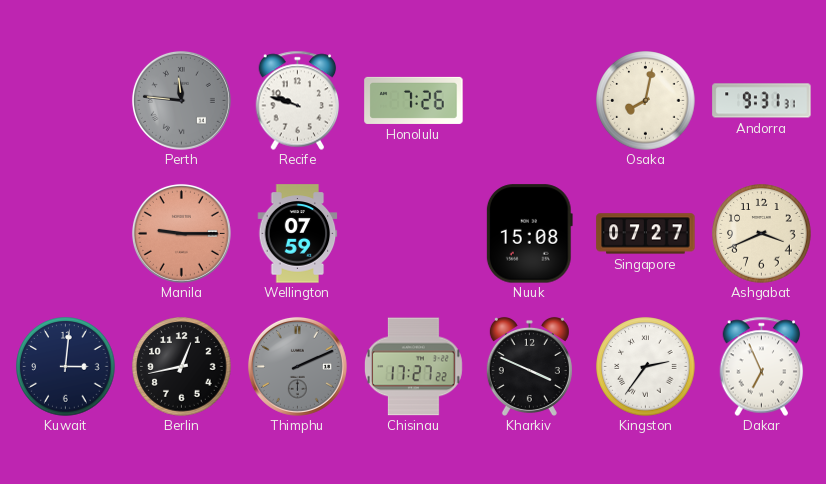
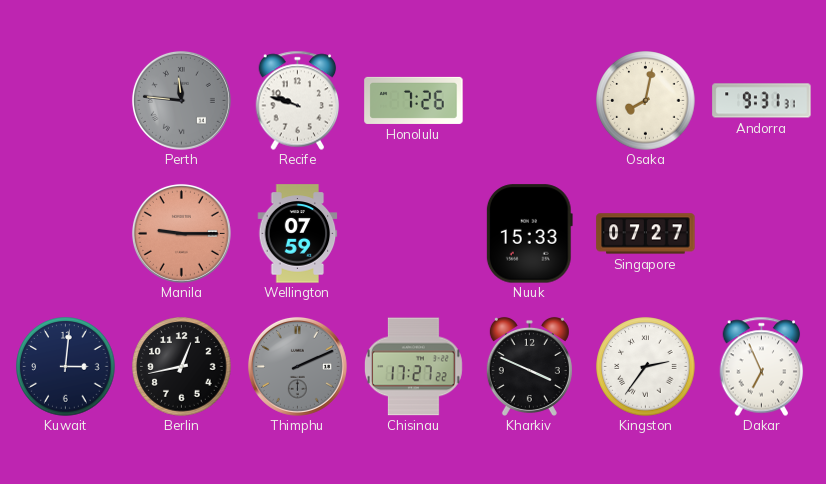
Nuuk: 15:08 -> 15:33
Ashgabat: 3:41 -> none
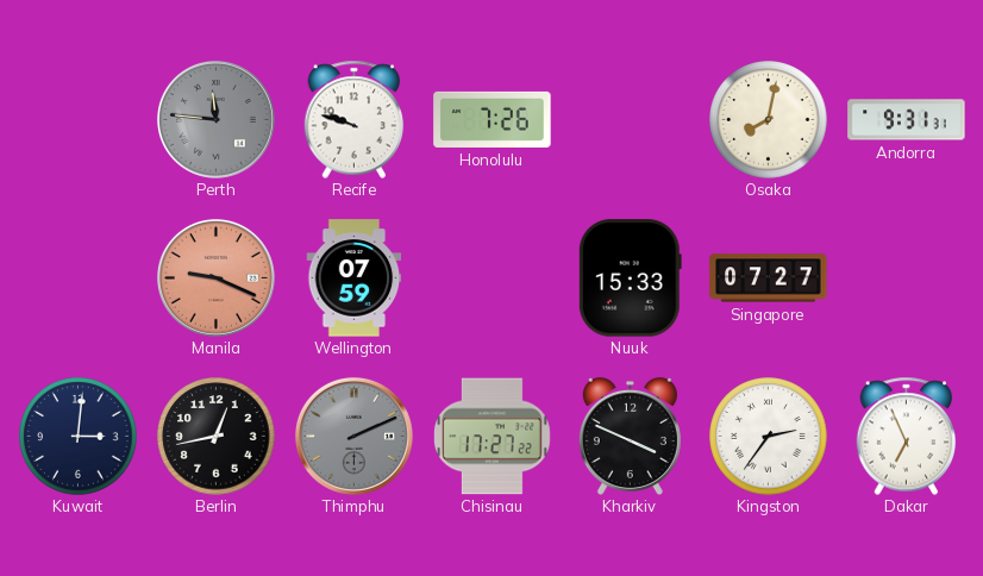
Manila: 9:15 -> 9:19
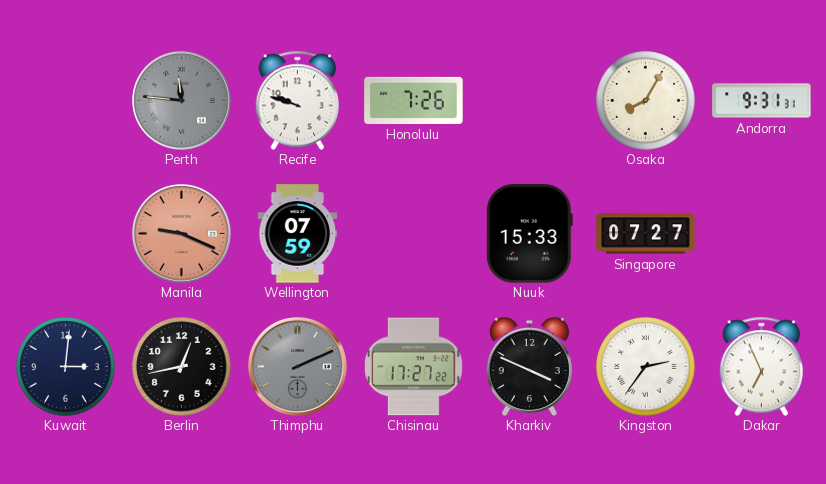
Osaka: 8:02 -> 8:05
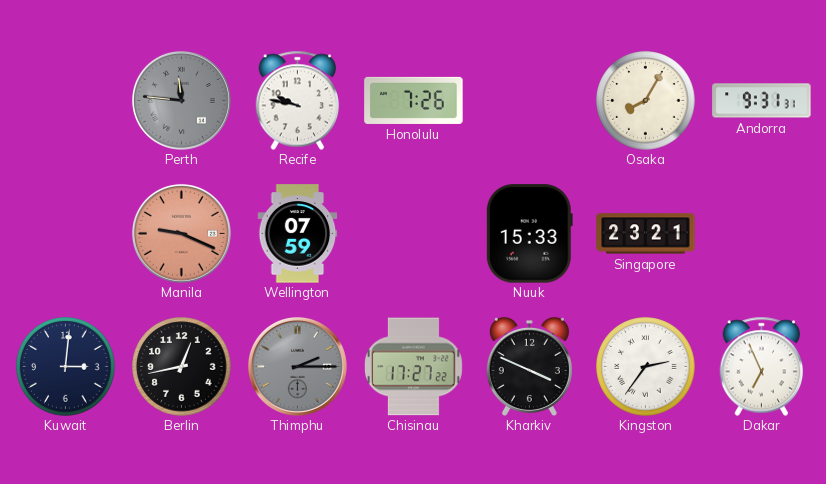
Recife: 9:48 -> 9:47
Singapore: 07:27 -> 23:21
Thimphu: 2:11 -> 2:15
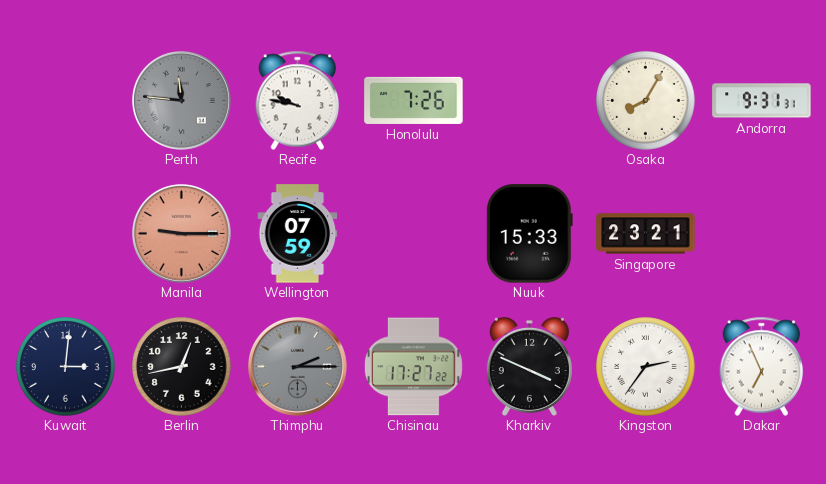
Manila: 9:19 -> 9:15
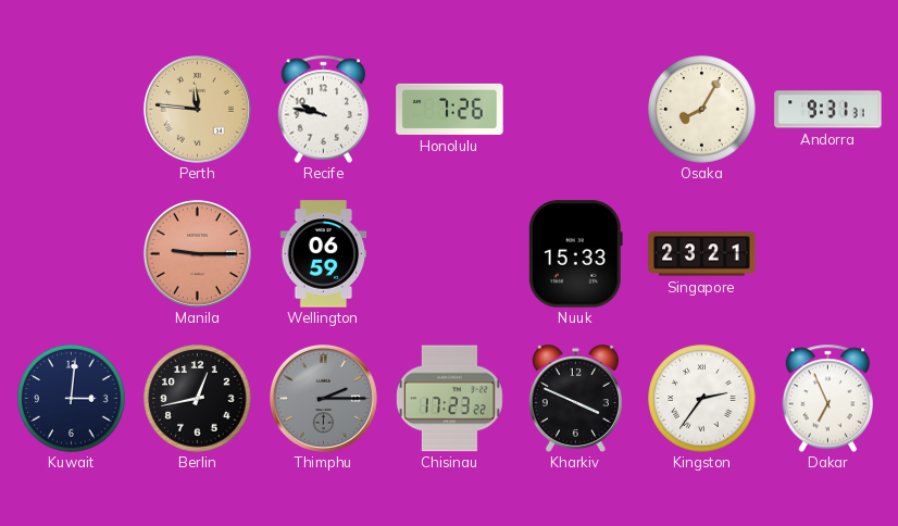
Perth dial: grey -> champagne
Wellington: 07:59 -> 06:59
Chisinau: 17:27 -> 17:23
